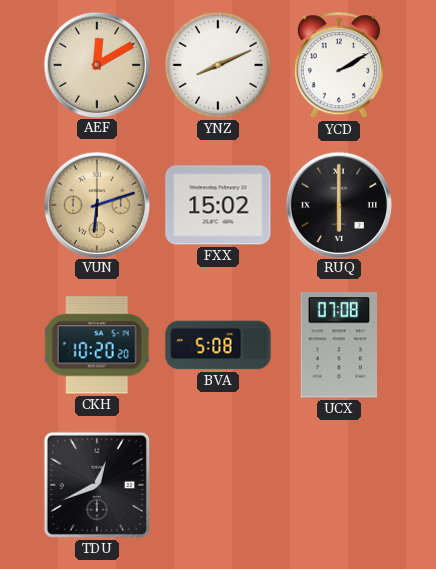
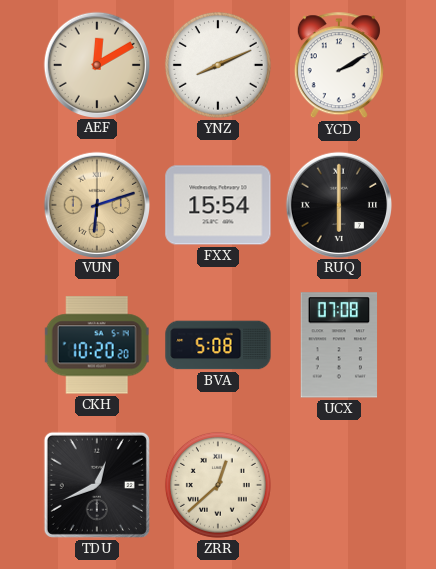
FXX: 15:02 -> 15:54
ZRR: none -> 12:38
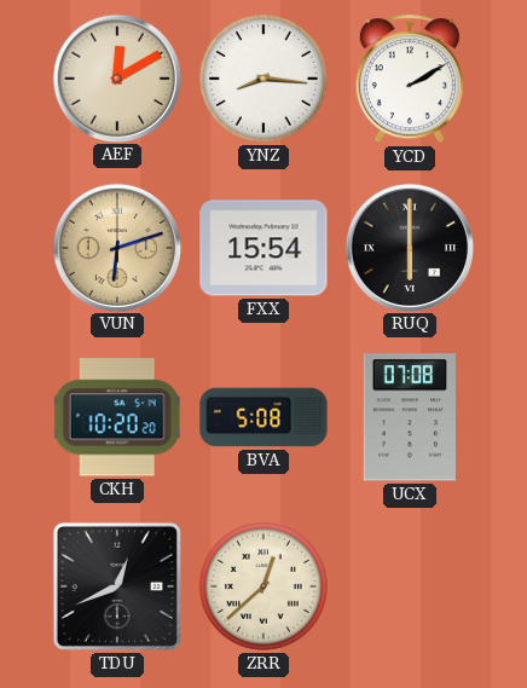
YNZ: 8:11 -> 8:16
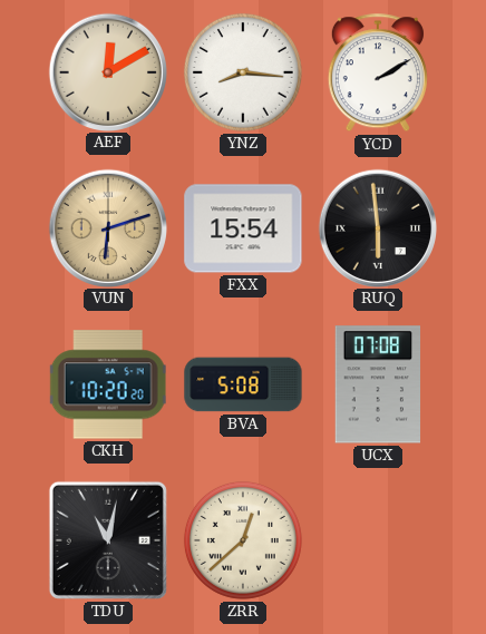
RUQ: 6:00 -> 5:59
TDU: 12:41 -> 11:02
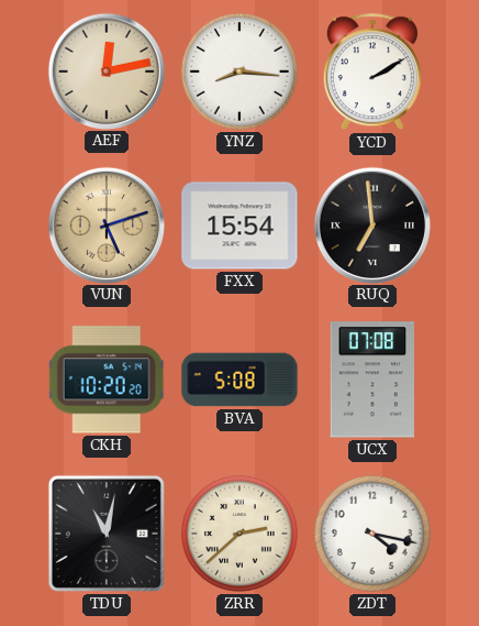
AEF: 12:10 -> 12:13
VUN: 6:12 -> 5:12
RUQ: 5:59 -> 6:59
ZRR: 12:38 -> 2:38
ZDT: none -> 4:17
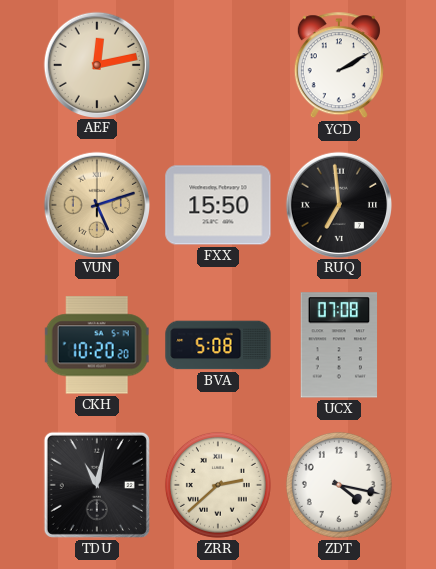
YNZ: 8:16 -> none
FXX: 15:54 -> 15:50
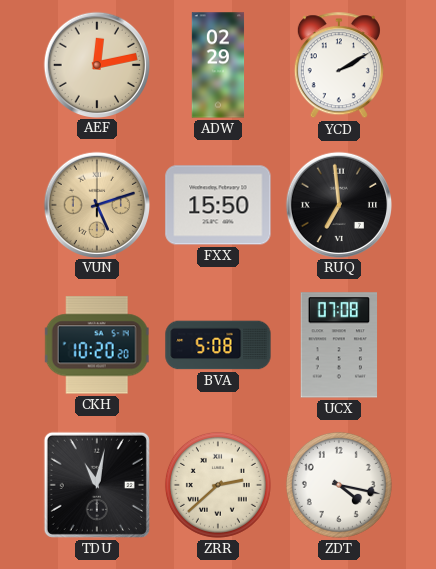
ADW: none -> 02:29
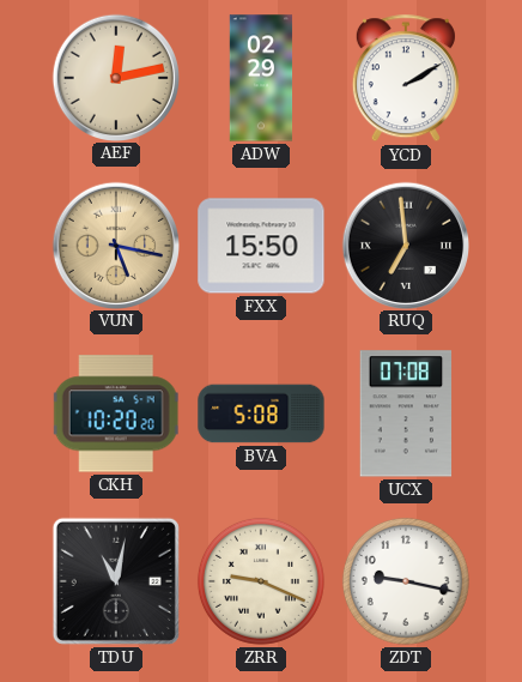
VUN: 5:12 -> 5:17
ZRR: 2:38 -> 9:19
ZDT: 4:17 -> 9:17
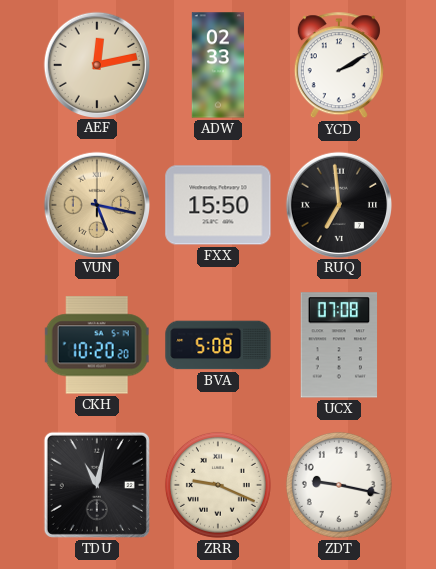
ADW: 02:29 -> 02:33
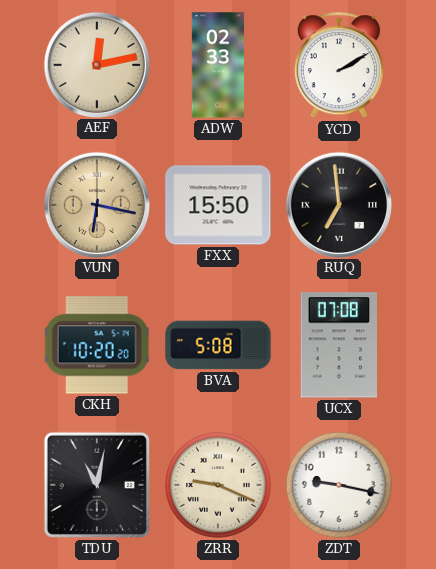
VUN: 5:17 -> 6:17
